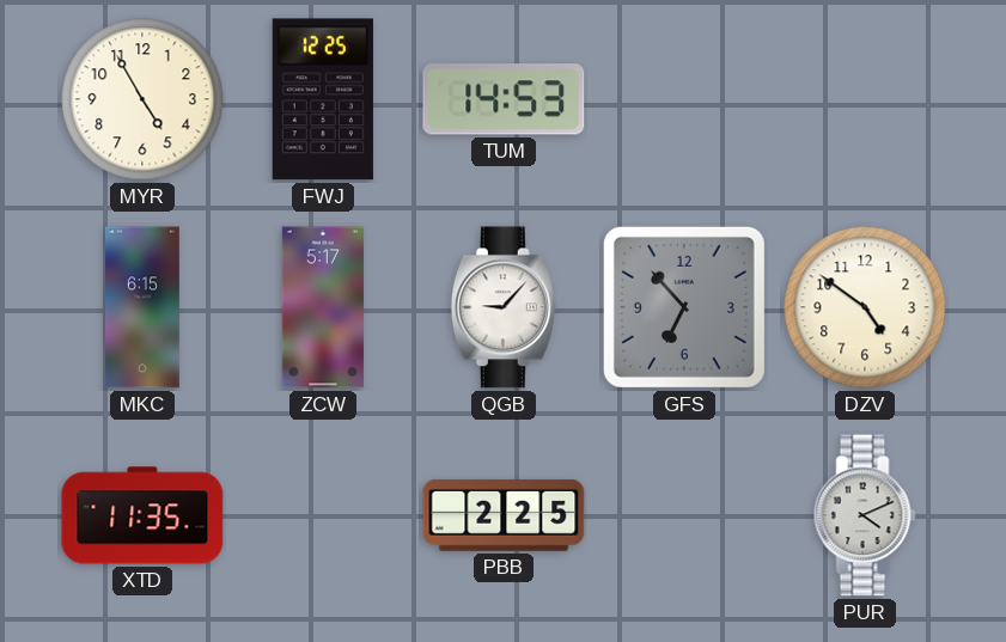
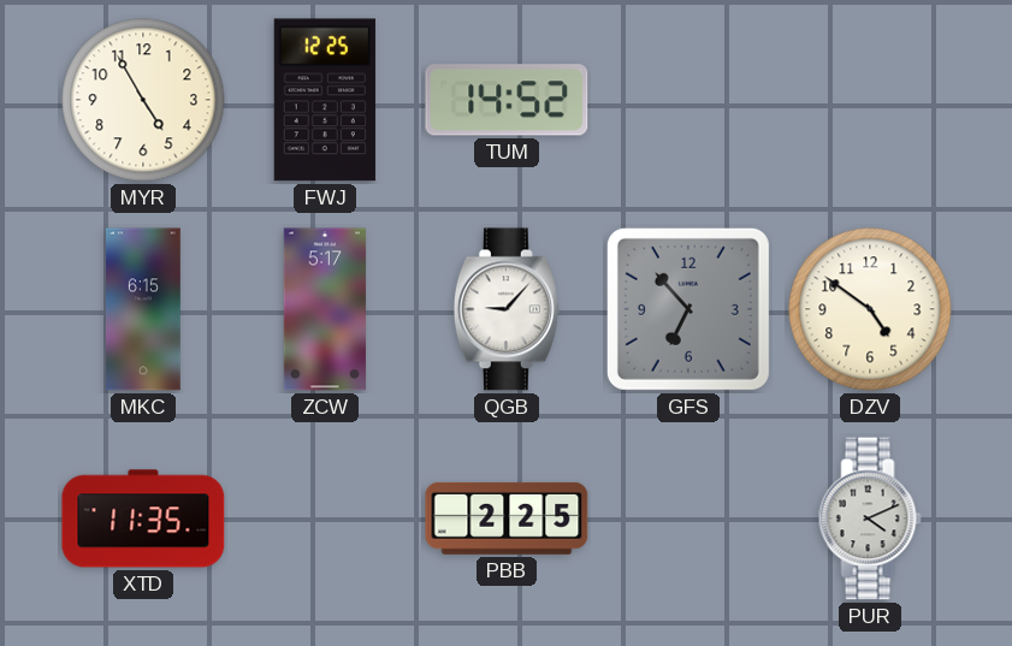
TUM: 14:53 -> 14:52
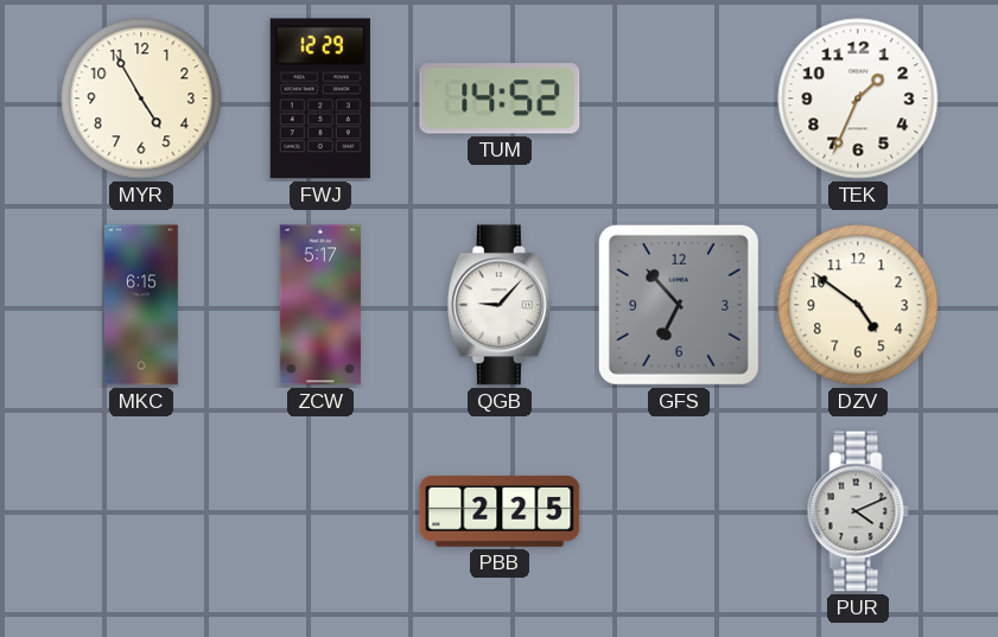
FWJ: 12:25 -> 12:29
TEK: none -> 1:34
XTD: 11:35 -> none
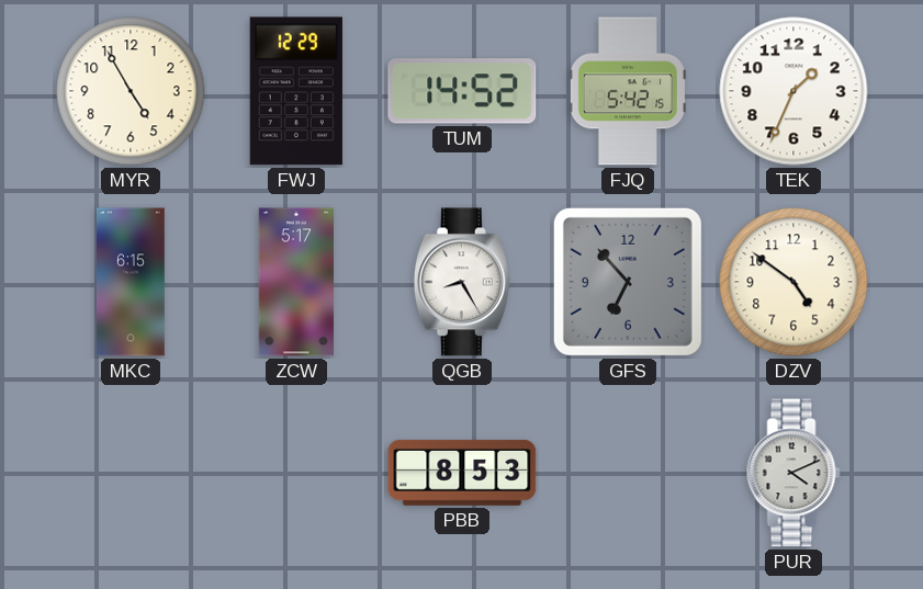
FJQ: none -> 5:42
QGB: 9:07 -> 8:25
PBB: 2:25 -> 8:53
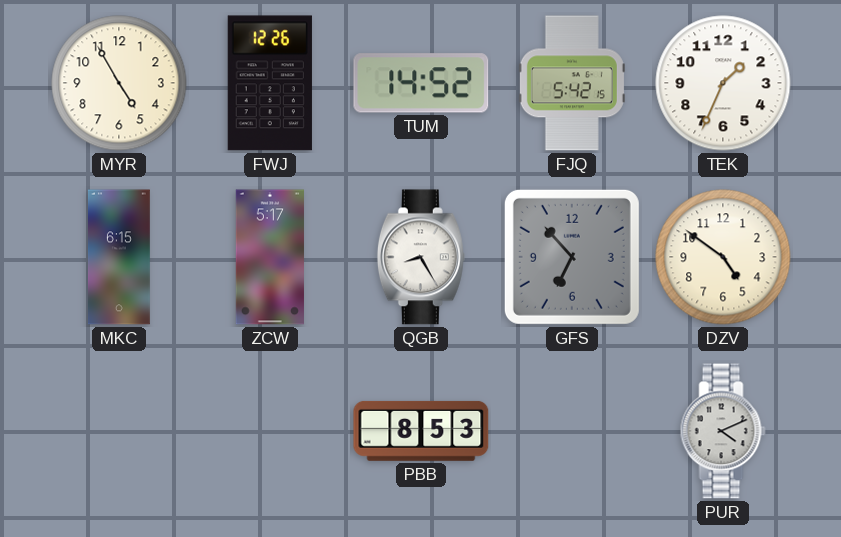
FWJ: 12:29 -> 12:26
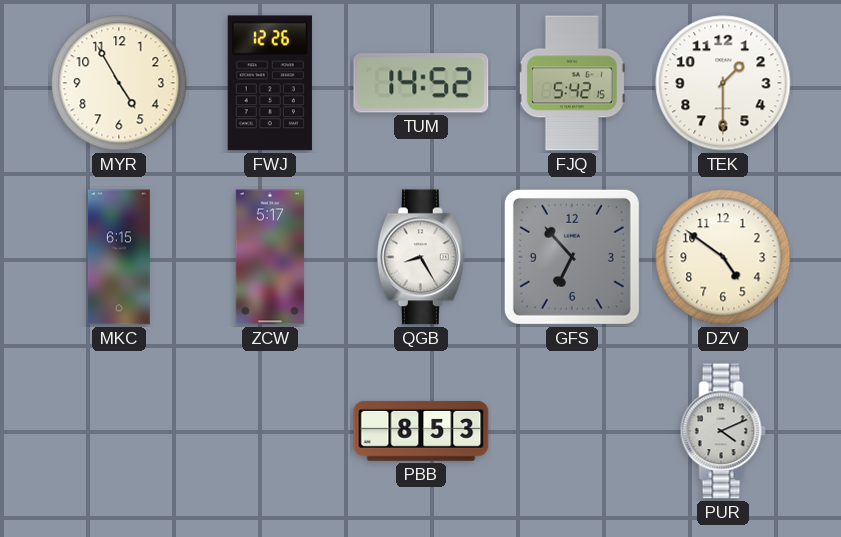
TEK: 1:34 -> 1:30
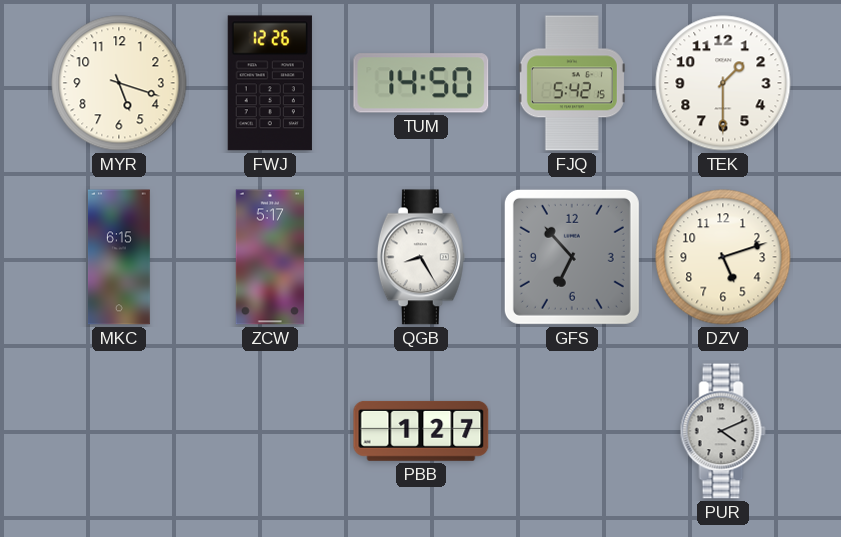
MYR: 4:55 -> 5:18
TUM: 14:52 -> 14:50
DZV: 4:51 -> 5:12
PBB: 8:53 -> 1:27
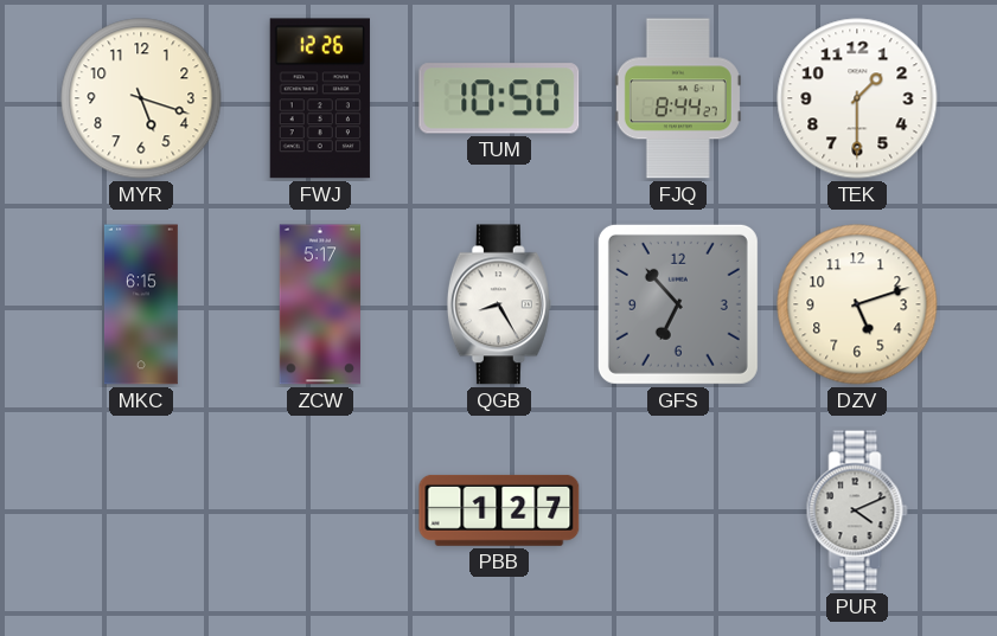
TUM: 14:50 -> 10:50
FJQ: 5:42 -> 8:44
